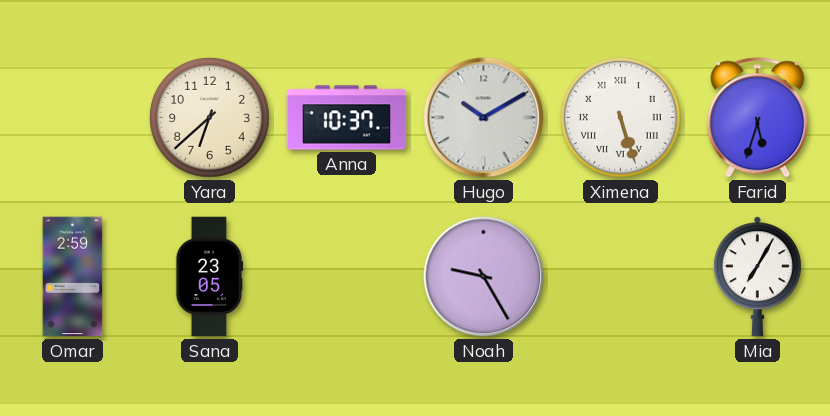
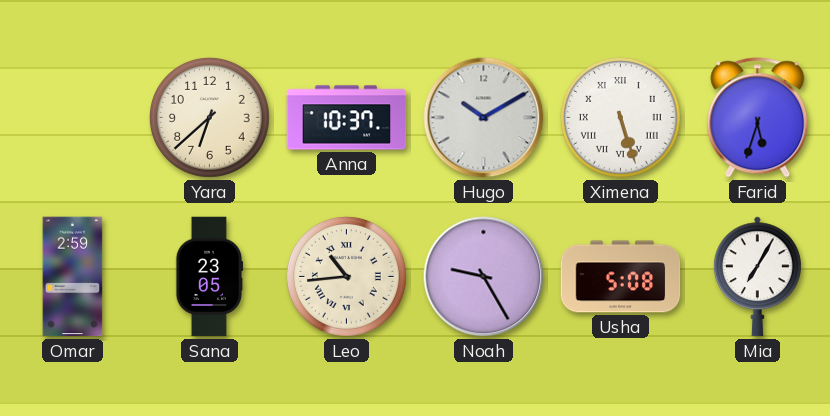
Leo: none -> 10:44
Usha: none -> 5:08
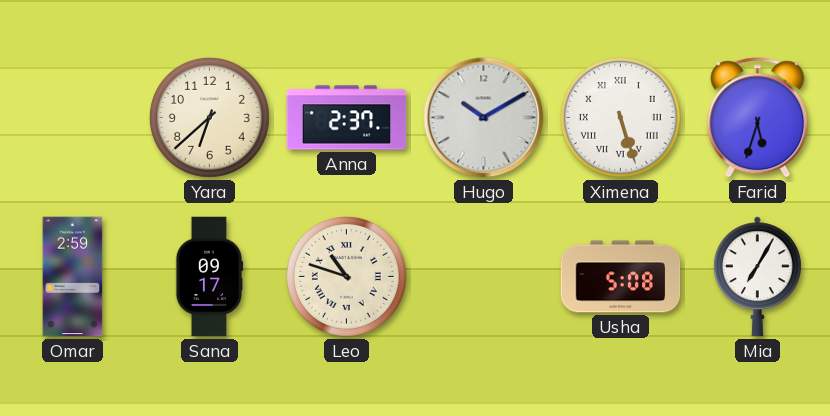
Anna: 10:37 -> 2:37
Sana: 23:05 -> 09:17
Leo: 10:44 -> 10:48
Noah: 9:25 -> none
